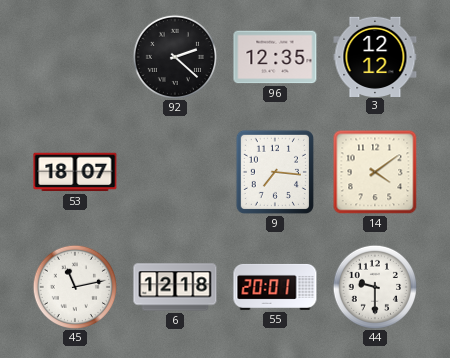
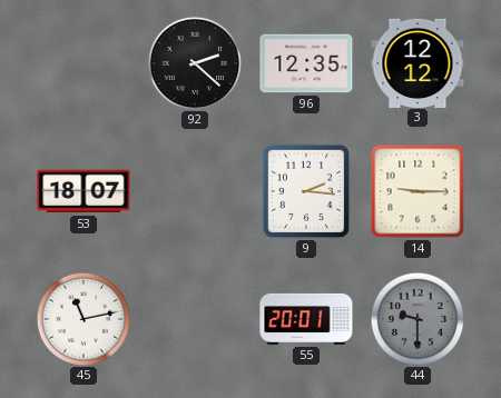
9: 7:16 -> 2:16
14: 4:09 -> 9:15
6: 12:18 -> none
44 dial: white -> grey
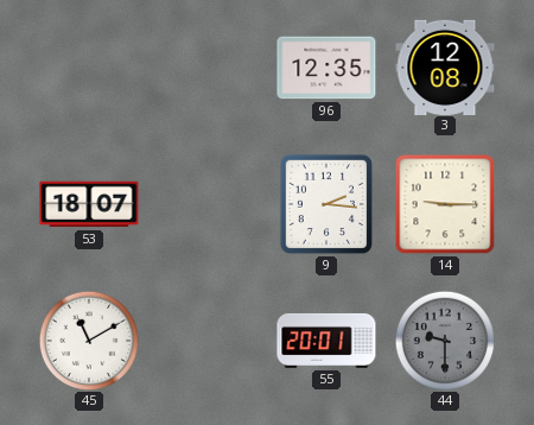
92: 2:22 -> none
3: 12:12 -> 12:08
45: 11:13 -> 11:10
